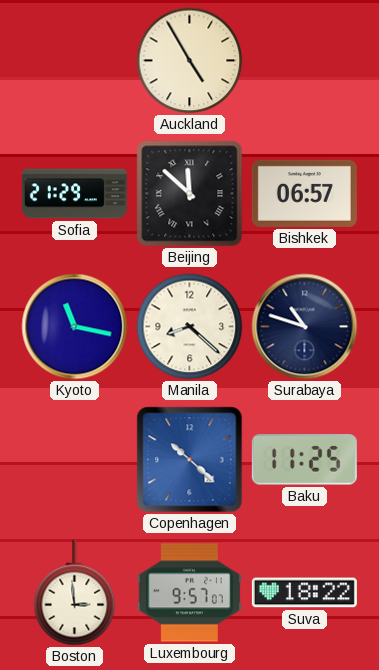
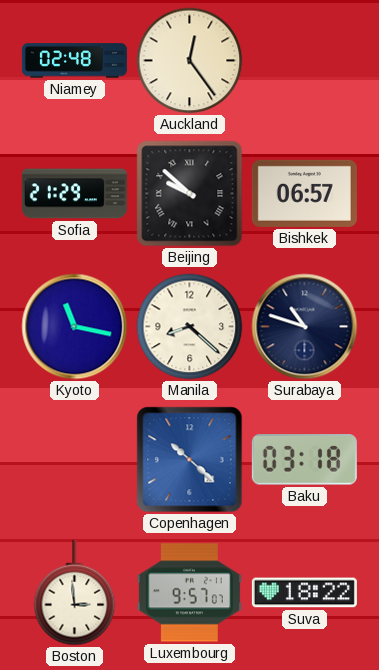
Niamey: none -> 02:48
Auckland: 4:55 -> 12:24
Beijing: 11:52 -> 9:52
Baku: 11:25 -> 03:18
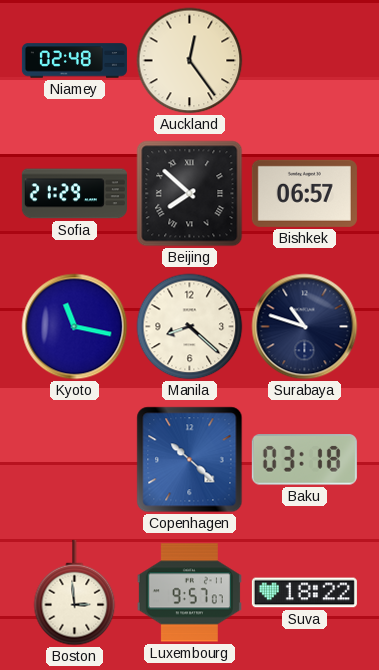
Beijing: 9:52 -> 7:52
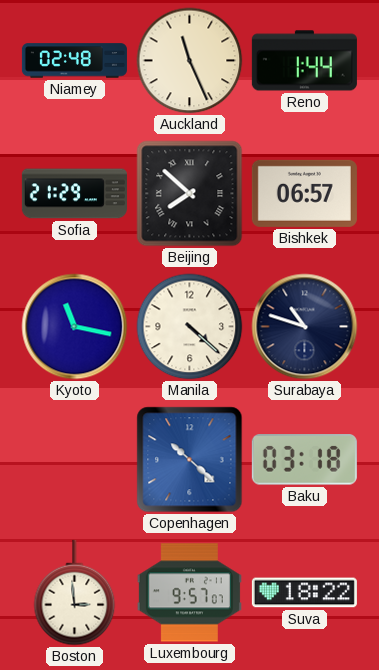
Auckland: 12:24 -> 11:26
Reno: none -> 1:44
Manila: 8:22 -> 4:22
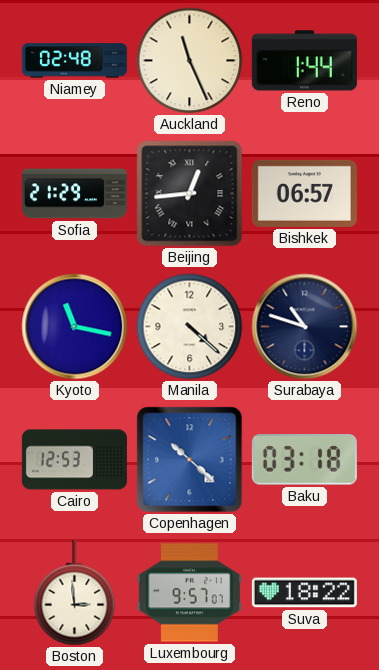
Beijing: 7:52 -> 12:44
Cairo: none -> 12:53
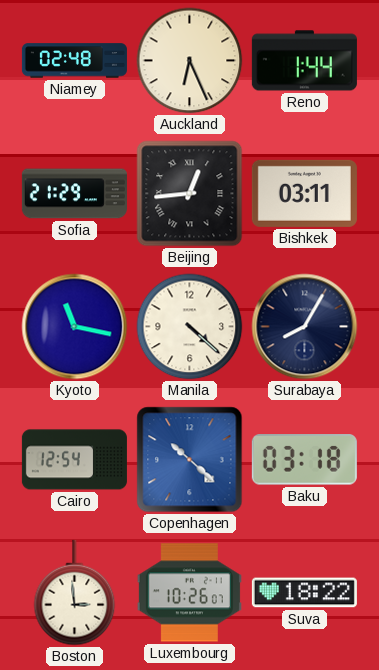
Auckland: 11:26 -> 6:26
Bishkek: 06:57 -> 03:11
Surabaya: 10:48 -> 8:05
Cairo: 12:53 -> 12:54
Luxembourg: 9:57 -> 10:26
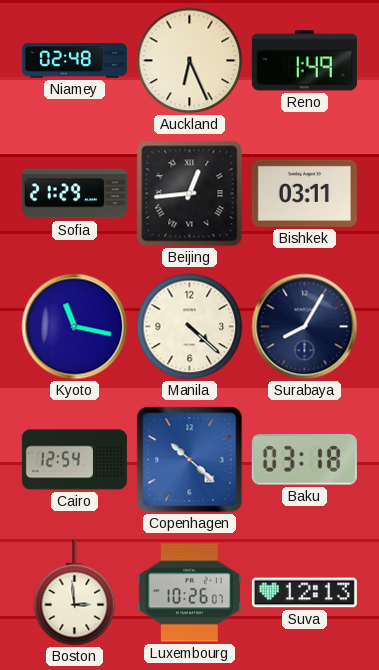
Reno: 1:44 -> 1:49
Suva: 18:22 -> 12:13
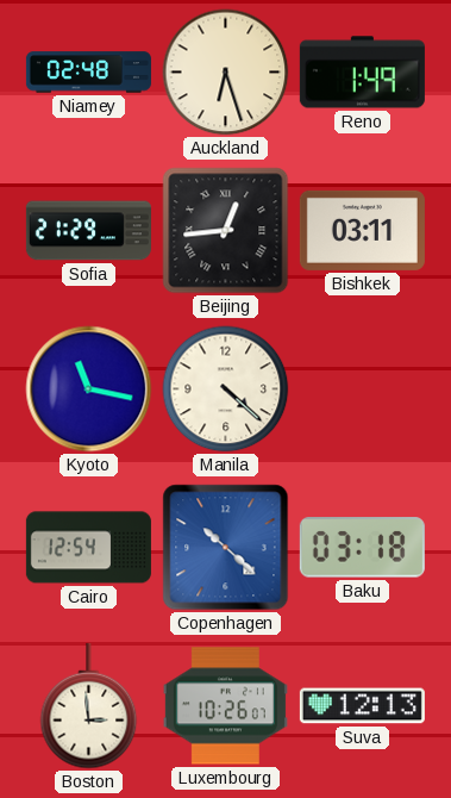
Auckland: 6:26 -> 6:27
Surabaya: 8:05 -> none
